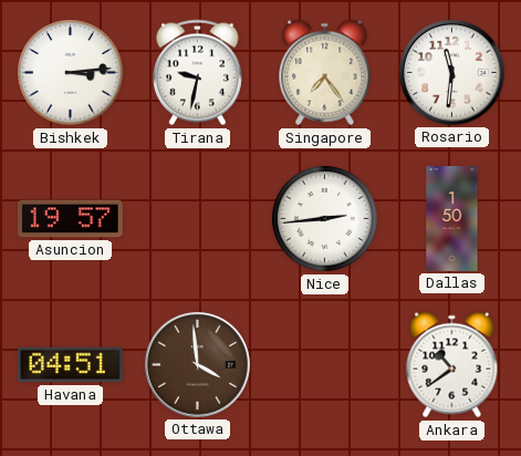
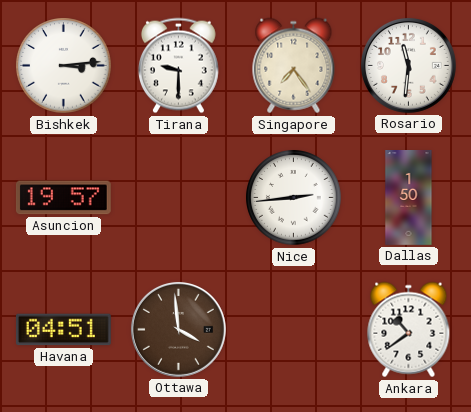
Tirana: 9:32 -> 9:30
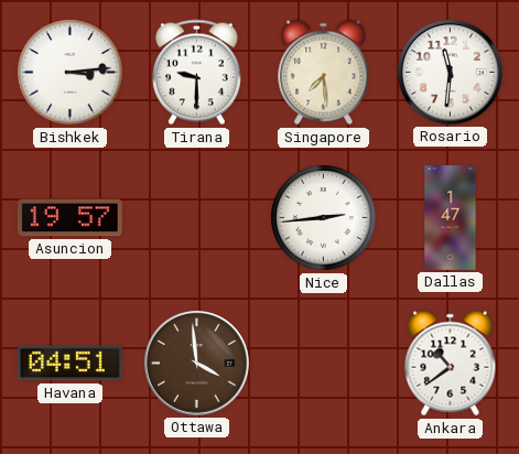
Singapore: 7:24 -> 7:29
Dallas: 1:50 -> 1:47
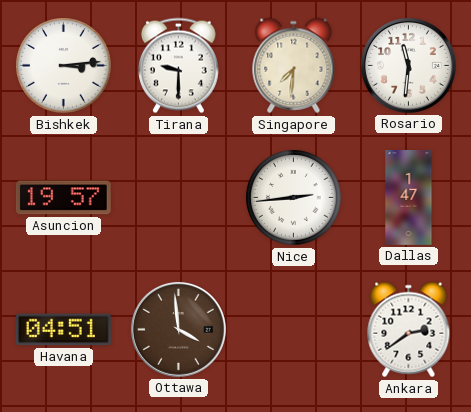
Singapore: 7:29 -> 7:31
Ankara: 10:39 -> 2:39
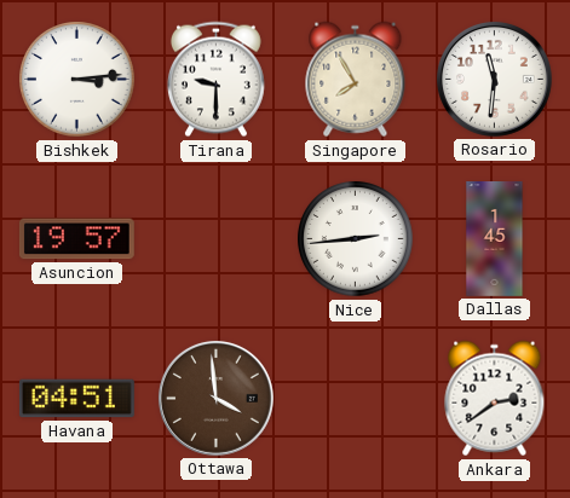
Singapore: 7:31 -> 7:55
Dallas: 1:47 -> 1:45
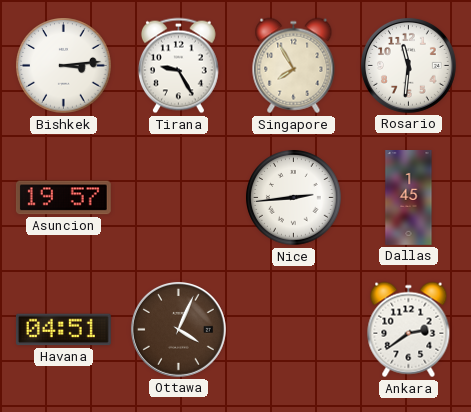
Tirana: 9:30 -> 9:25
Ottawa: 3:59 -> 4:04
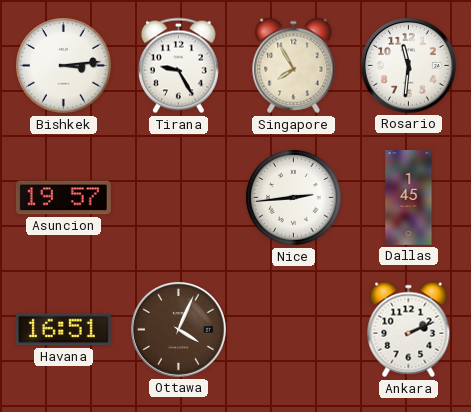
Havana: 04:51 -> 16:51
Ankara: 2:39 -> 2:11
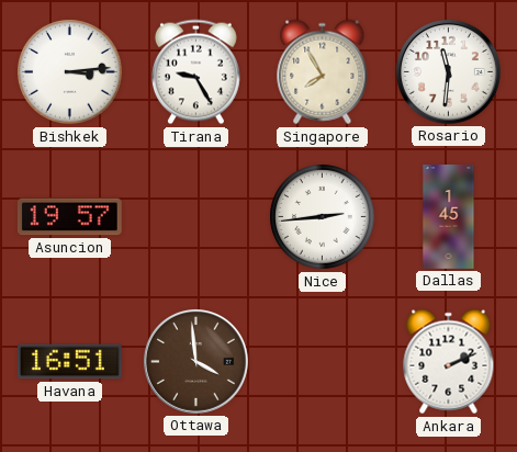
Ottawa: 4:04 -> 3:59
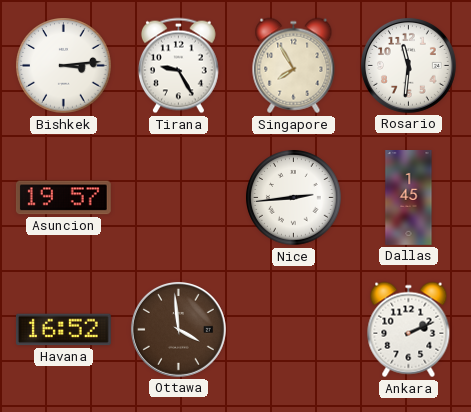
Havana: 16:51 -> 16:52
